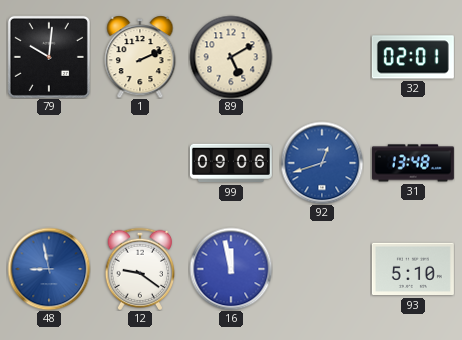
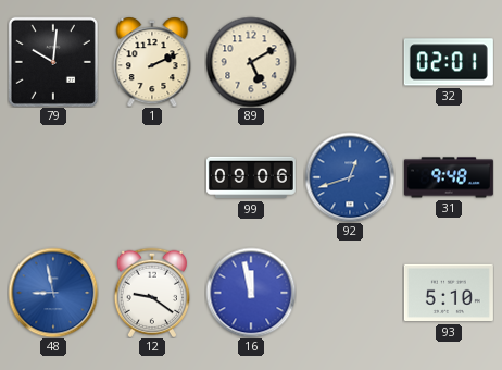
31: 13:48 -> 9:48
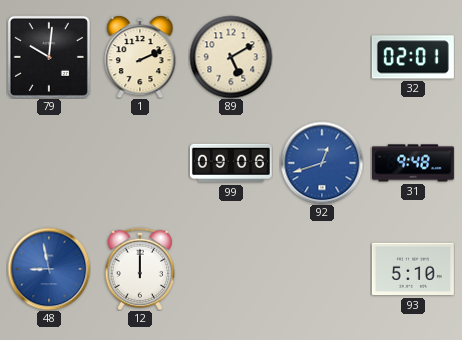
12: 9:21 -> 12:00
16: 11:58 -> none
